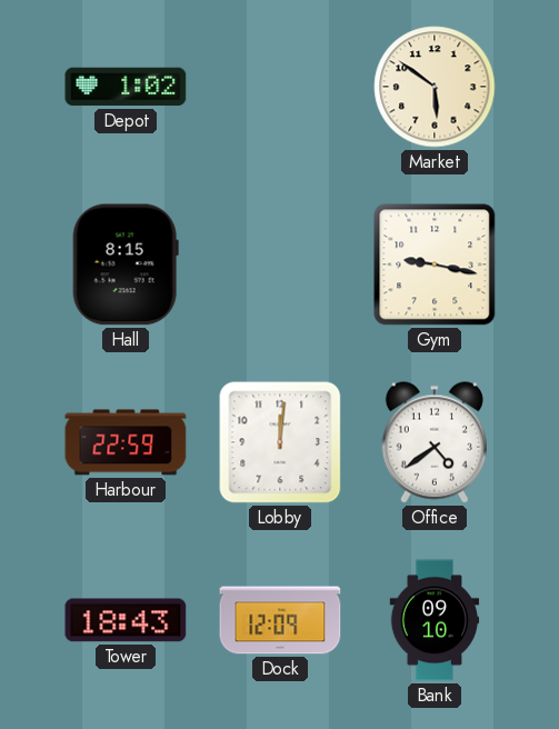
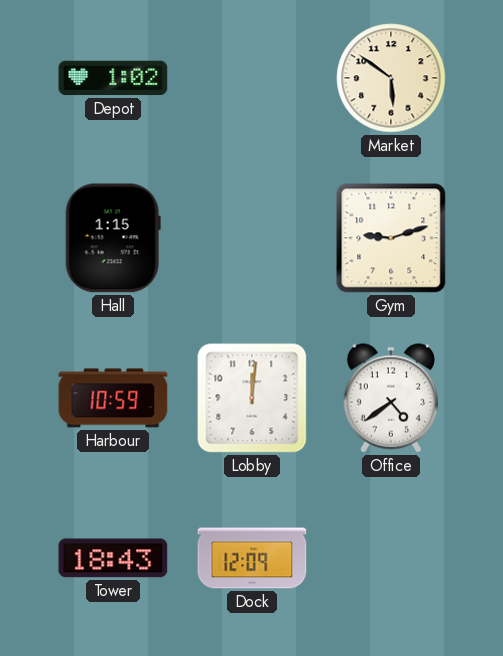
Hall: 8:15 -> 1:15
Gym: 9:17 -> 9:12
Harbour: 22:59 -> 10:59
Bank: 09:10 -> none
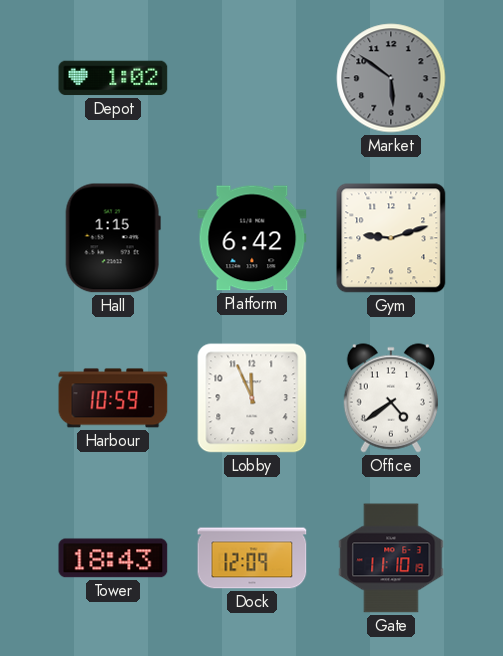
Market dial: cream -> grey
Platform: none -> 6:42
Lobby: 12:01 -> 11:56
Gate: none -> 11:10
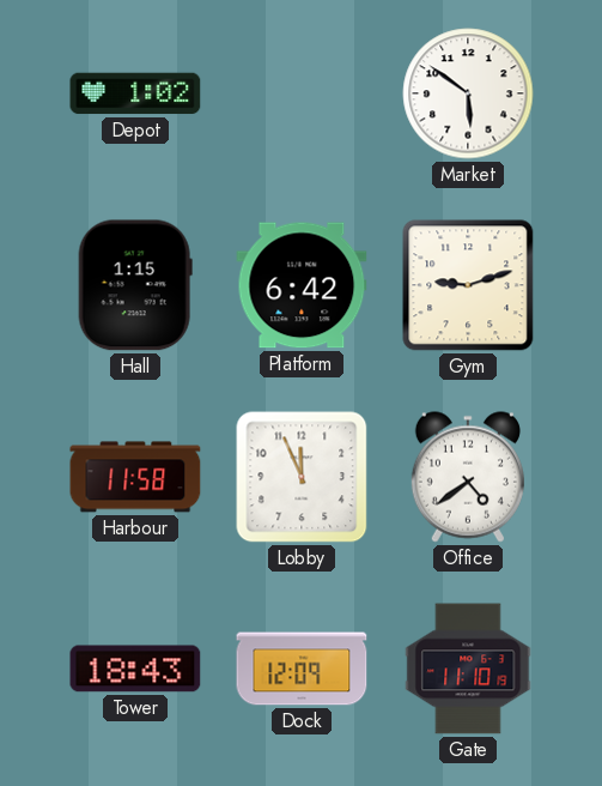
Market dial: grey -> white
Harbour: 10:59 -> 11:58
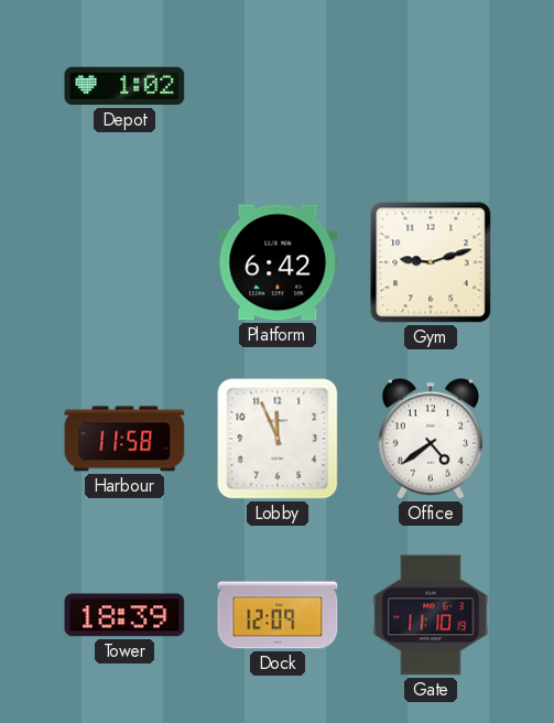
Market: 5:51 -> none
Hall: 1:15 -> none
Tower: 18:43 -> 18:39
